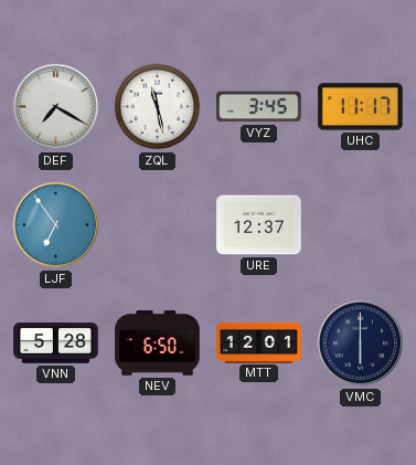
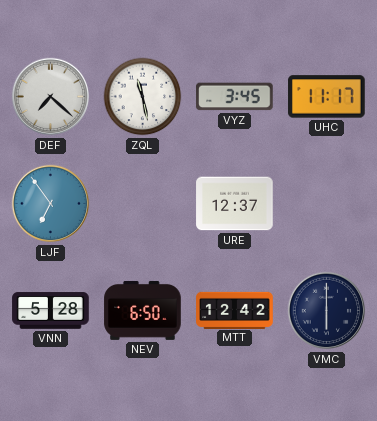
DEF: 7:20 -> 7:22
MTT: 12:01 -> 12:42
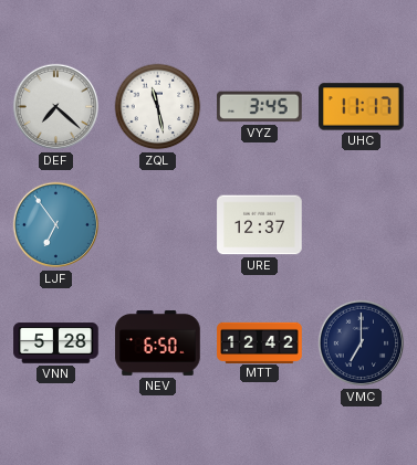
VMC: 6:00 -> 7:00
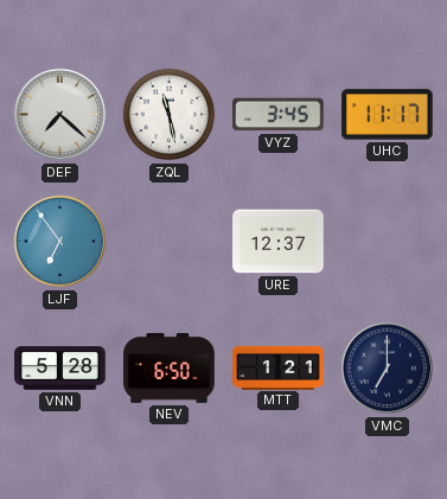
MTT: 12:42 -> 1:21
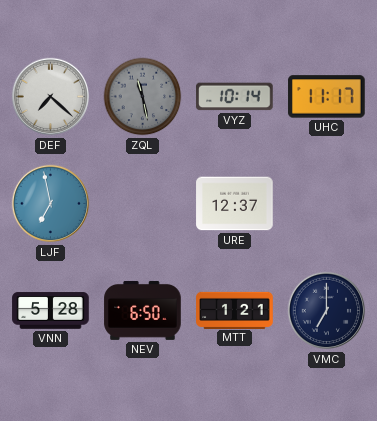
ZQL dial: white -> grey
VYZ: 3:45 -> 10:14
LJF: 6:54 -> 6:58
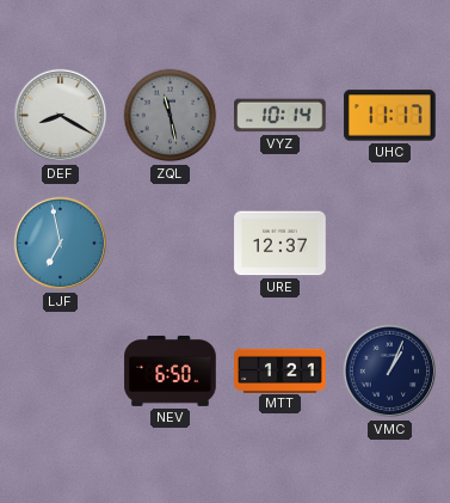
DEF: 7:22 -> 8:20
VNN: 5:28 -> none
VMC: 7:00 -> 1:04
